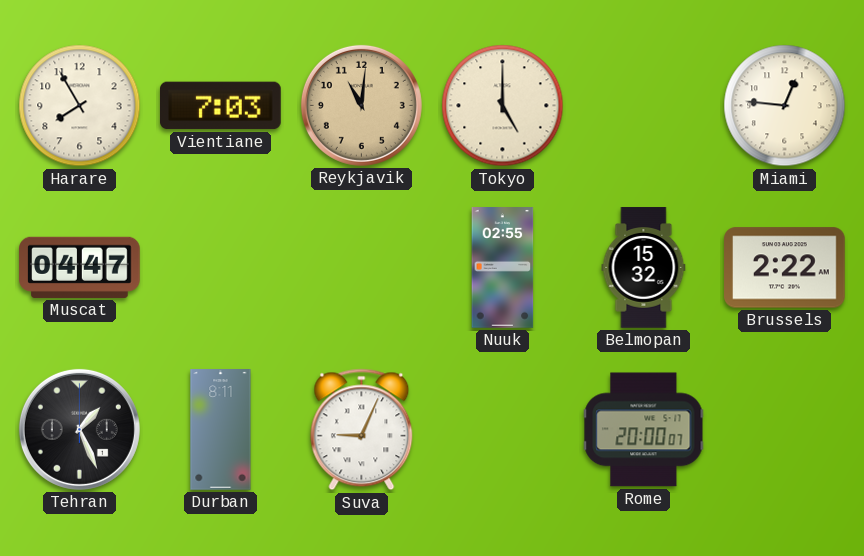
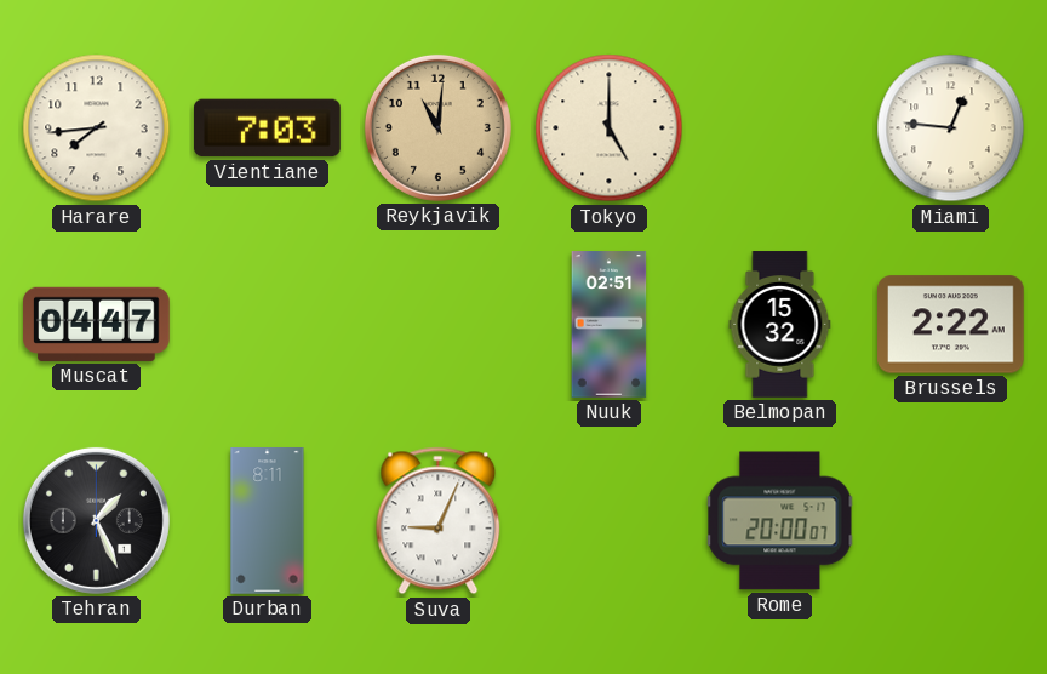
Harare: 7:55 -> 7:44
Nuuk: 02:55 -> 02:51
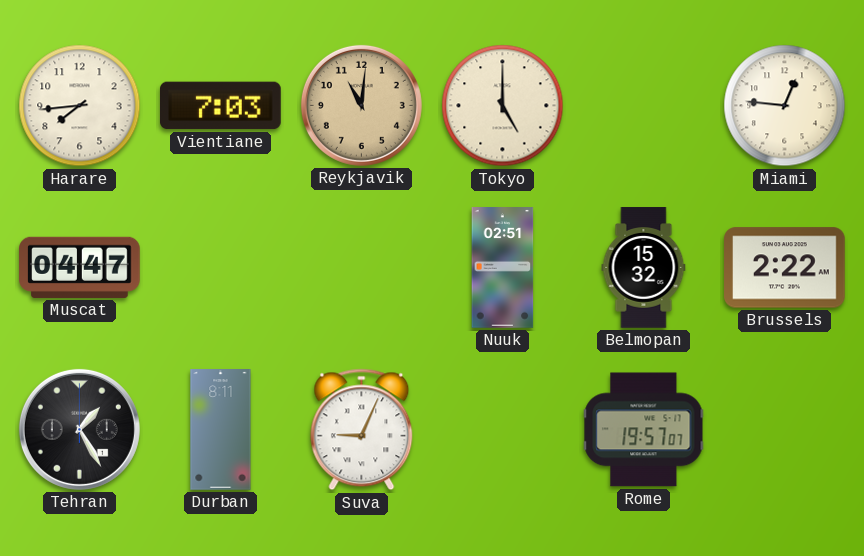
Tehran: 1:26 -> 1:25
Rome: 20:00 -> 19:57
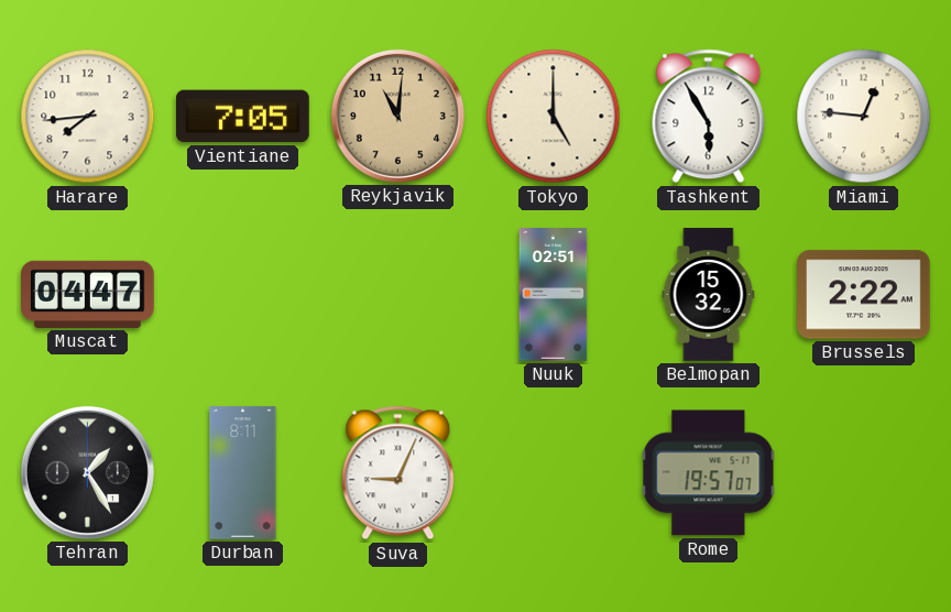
Vientiane: 7:03 -> 7:05
Tashkent: none -> 5:55
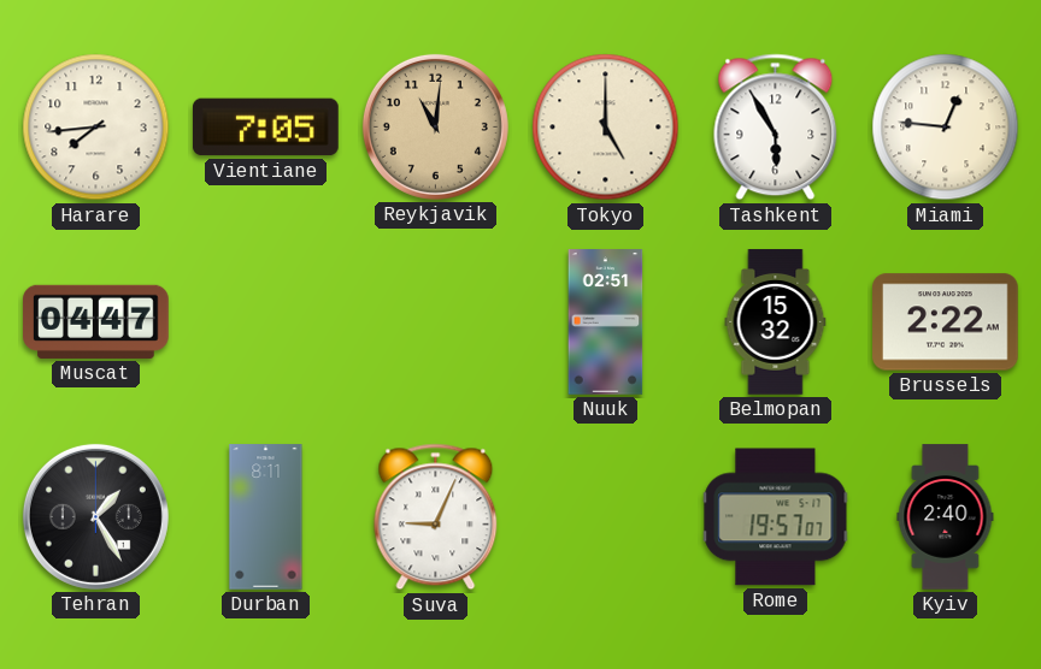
Kyiv: none -> 2:40
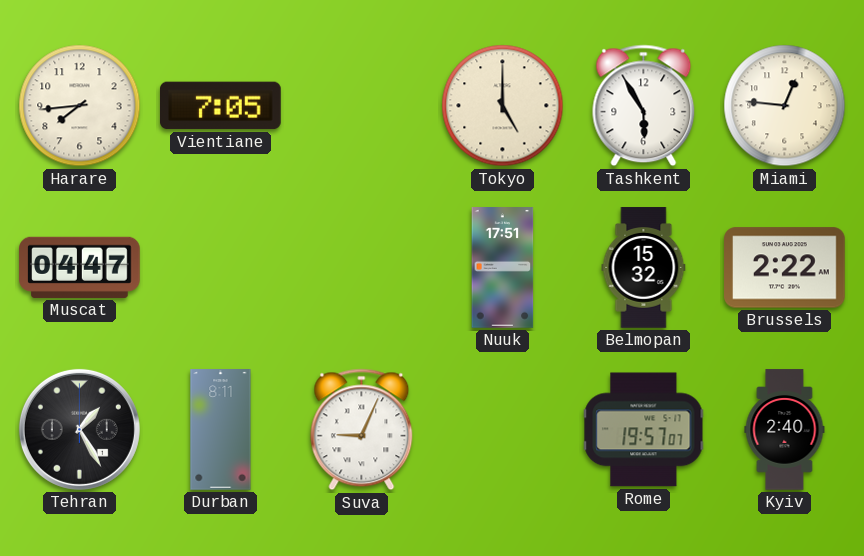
Reykjavik: 11:01 -> none
Nuuk: 02:51 -> 17:51
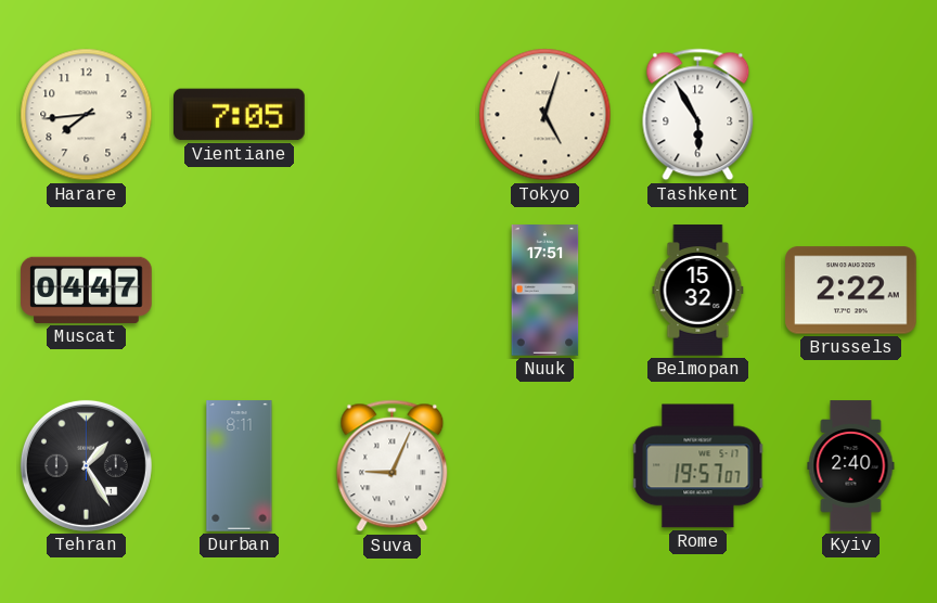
Tokyo: 5:00 -> 5:03
Miami: 12:46 -> none
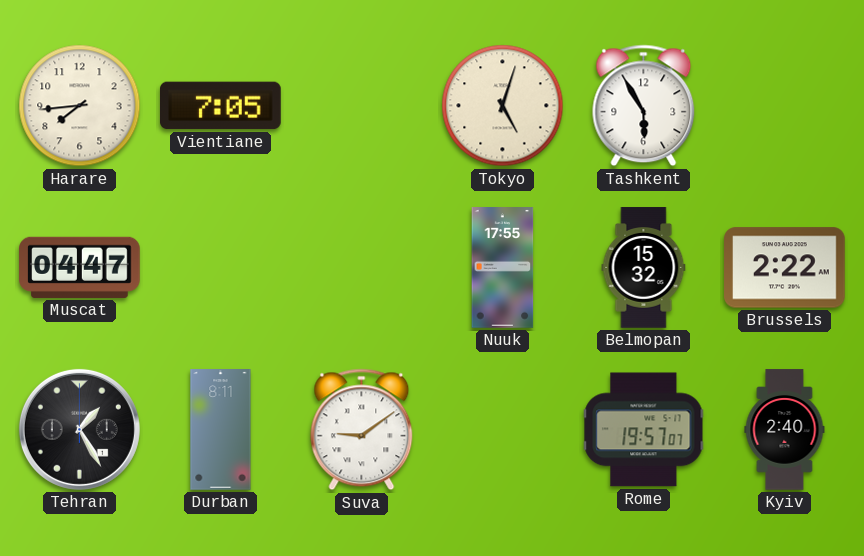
Nuuk: 17:51 -> 17:55
Suva: 9:04 -> 9:09
